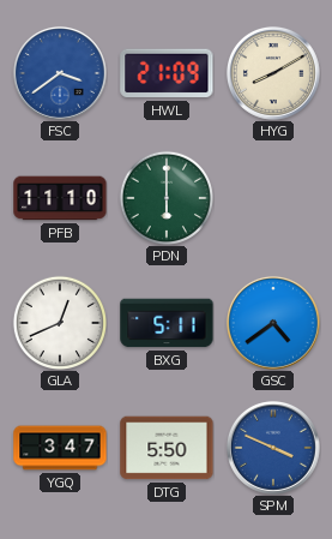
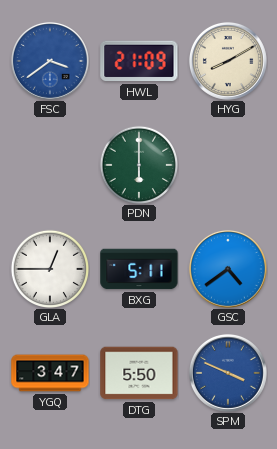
PFB: 11:10 -> none
GLA: 12:41 -> 12:45
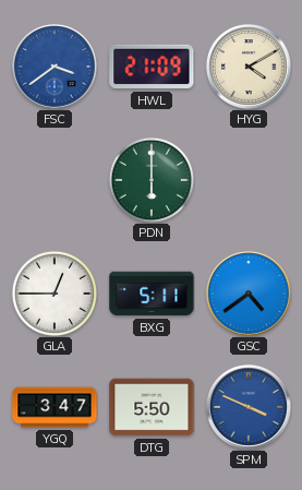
HYG: 8:10 -> 4:10
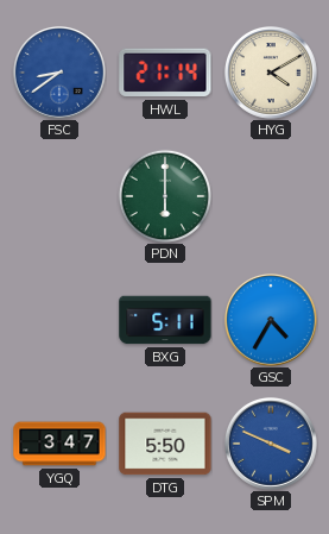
FSC: 3:39 -> 8:39
HWL: 21:09 -> 21:14
GLA: 12:45 -> none
GSC: 4:39 -> 4:35
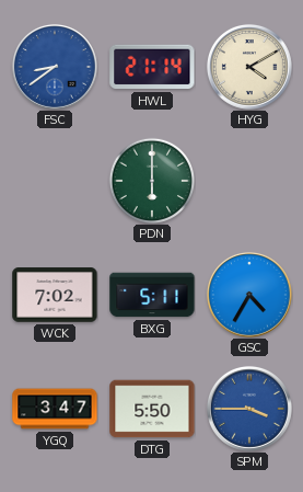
WCK: none -> 7:02
SPM: 3:49 -> 3:45
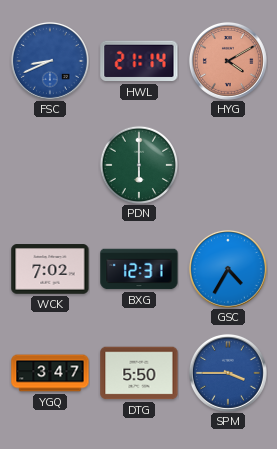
FSC: 8:39 -> 8:41
HYG dial: cream -> salmon
BXG: 5:11 -> 12:31
